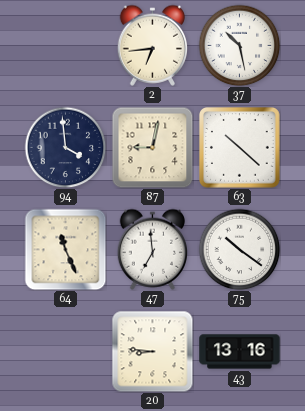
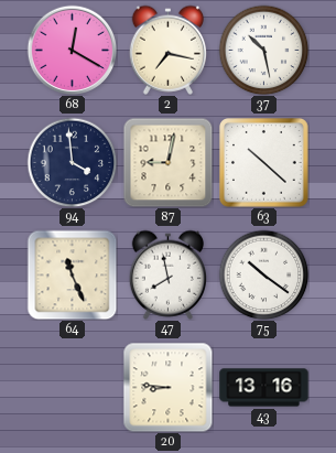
68: none -> 12:20
2: 6:44 -> 7:17
47: 6:59 -> 7:58
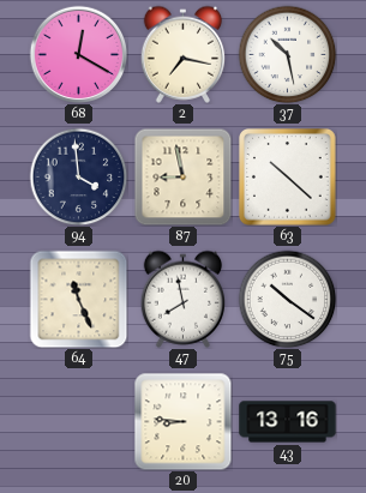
87: 9:02 -> 8:58
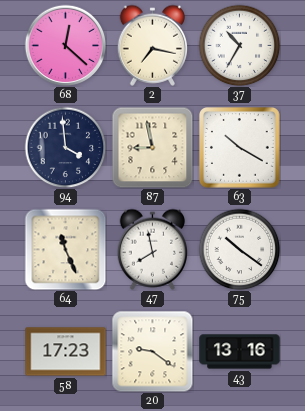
68: 12:20 -> 12:22
37: 10:28 -> 10:35
63: 10:22 -> 10:20
58: none -> 17:23
20: 8:46 -> 9:21
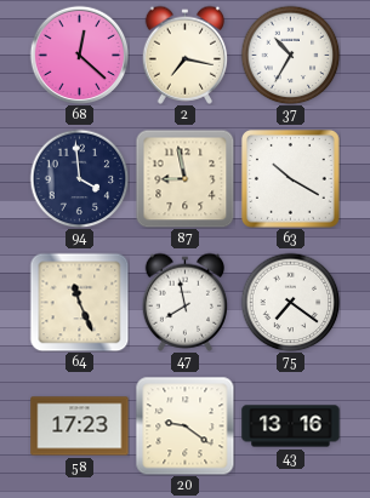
75: 10:21 -> 7:21
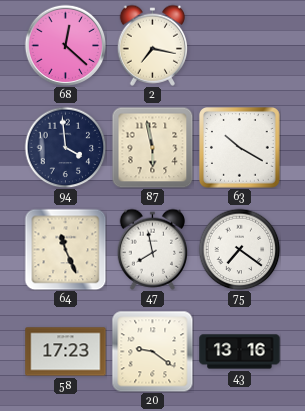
37: 10:35 -> none
87: 8:58 -> 5:58
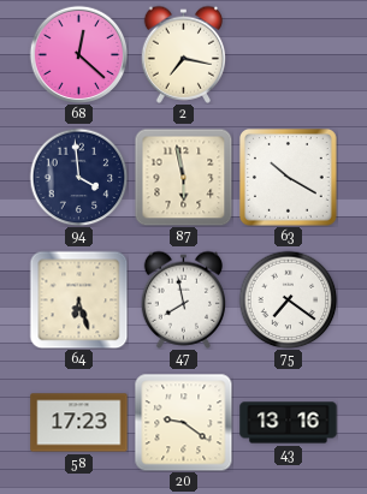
64: 11:26 -> 6:27
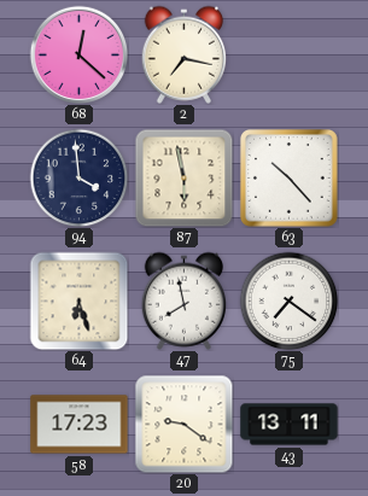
63: 10:20 -> 10:23
43: 13:16 -> 13:11
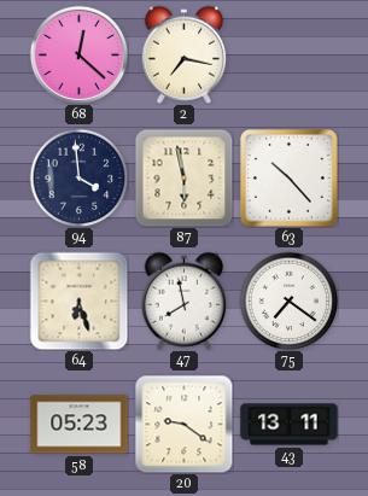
58: 17:23 -> 05:23
